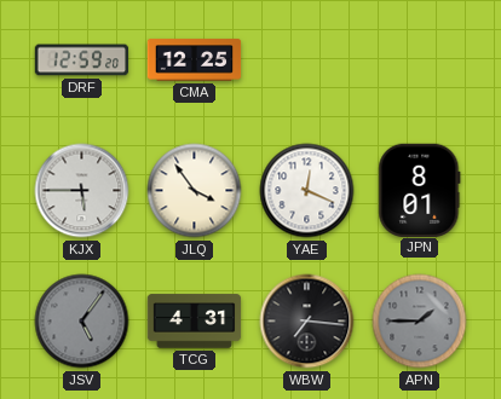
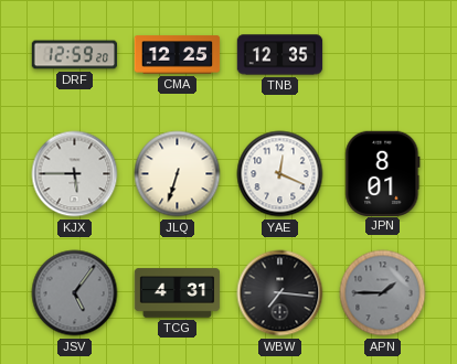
TNB: none -> 12:35
JLQ: 3:54 -> 6:33
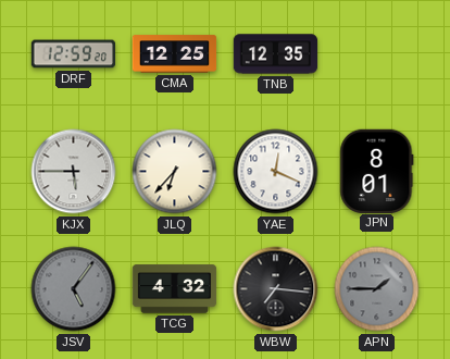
JLQ: 6:33 -> 6:37
TCG: 4:31 -> 4:32
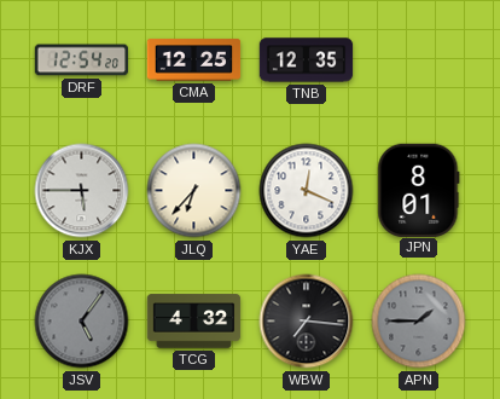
DRF: 12:59 -> 12:54
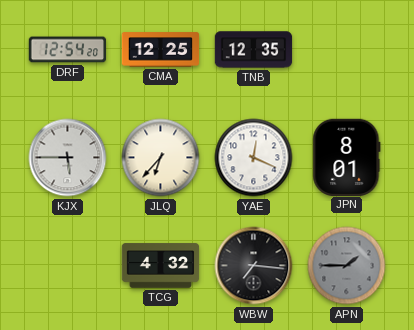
JSV: 5:06 -> none
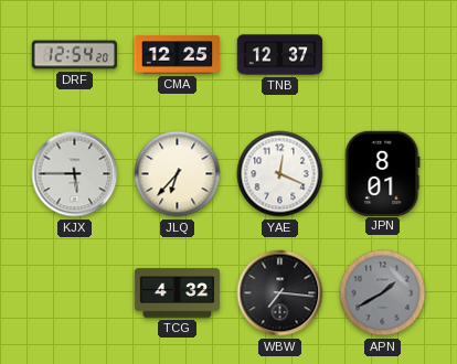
TNB: 12:35 -> 12:37
APN: 1:45 -> 1:40
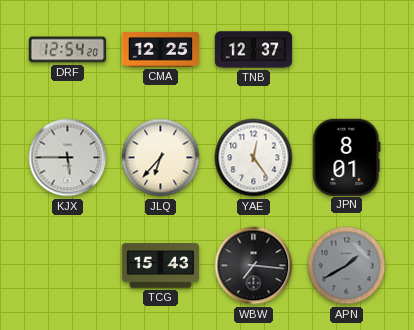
YAE: 12:19 -> 12:24
TCG: 4:32 -> 15:43
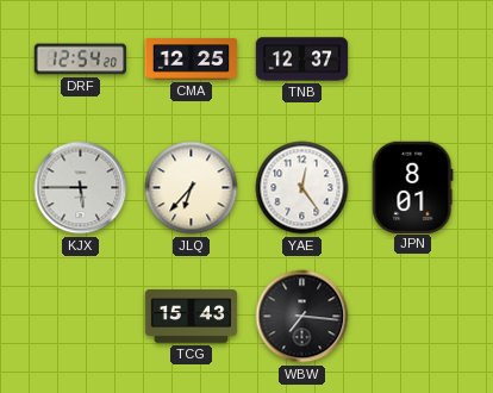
APN: 1:40 -> none
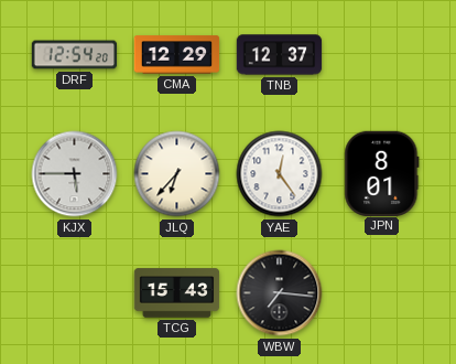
CMA: 12:25 -> 12:29
